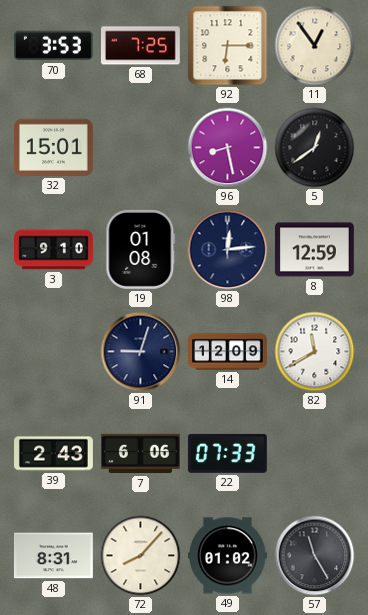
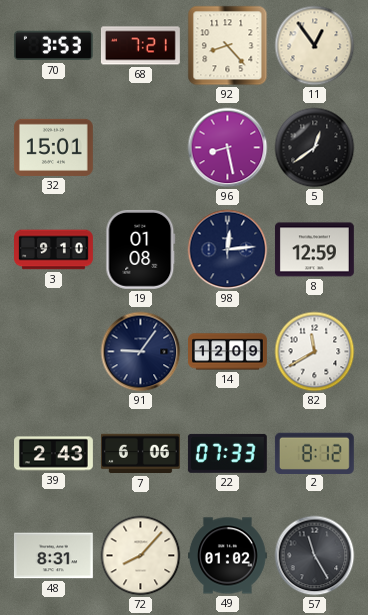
68: 7:25 -> 7:21
92: 6:15 -> 8:23
91: 9:03 -> 9:06
2: none -> 8:12
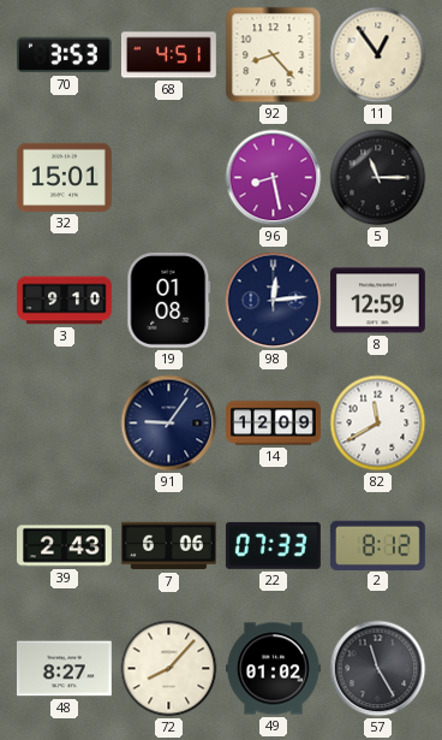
68: 7:21 -> 4:51
5: 12:39 -> 11:15
48: 8:31 -> 8:27
